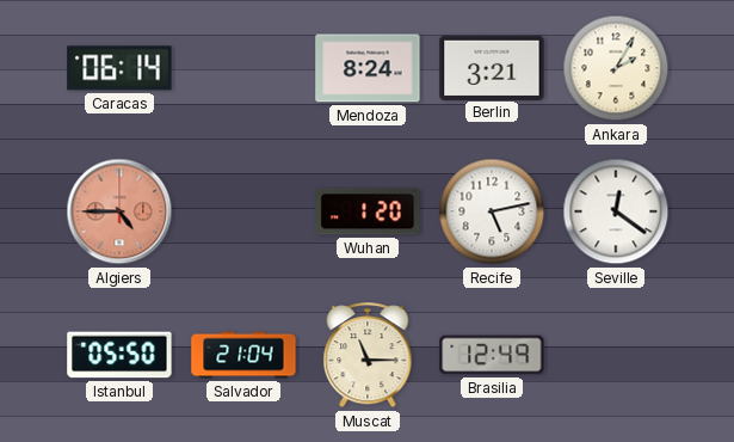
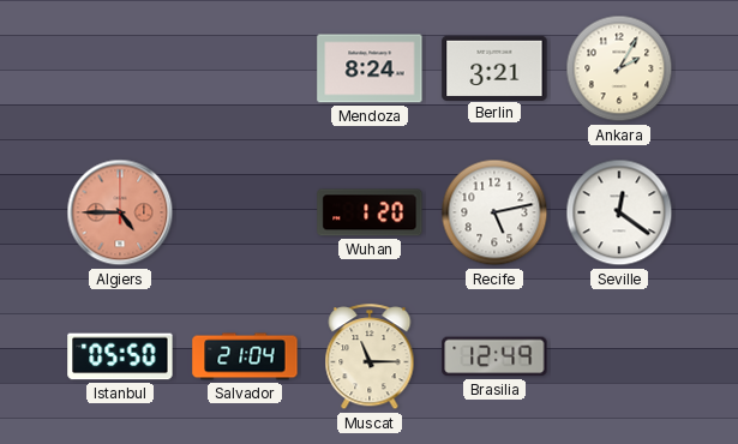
Caracas: 06:14 -> none
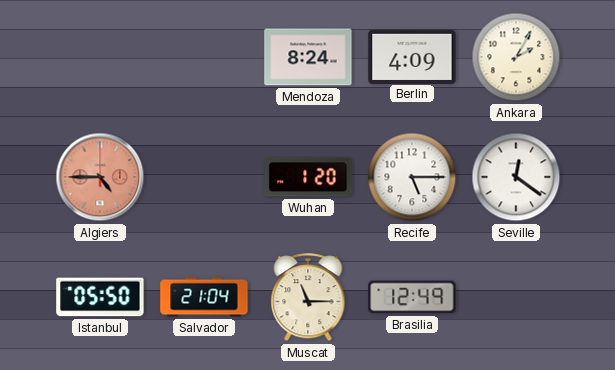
Berlin: 3:21 -> 4:09
Recife: 5:13 -> 5:15
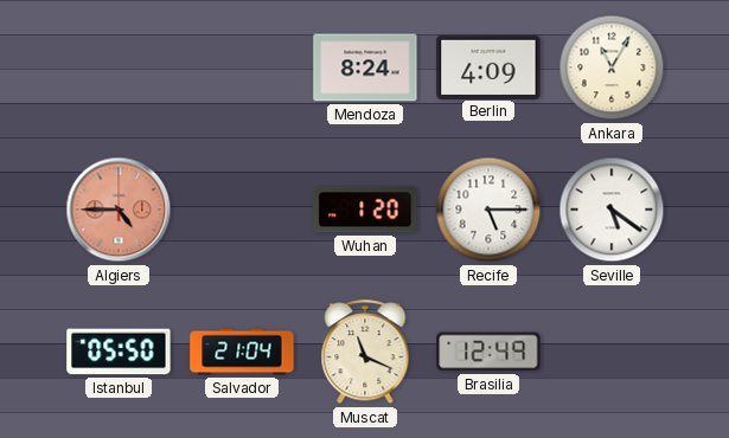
Ankara: 2:05 -> 11:05
Seville: 12:21 -> 5:21
Muscat: 11:15 -> 11:19
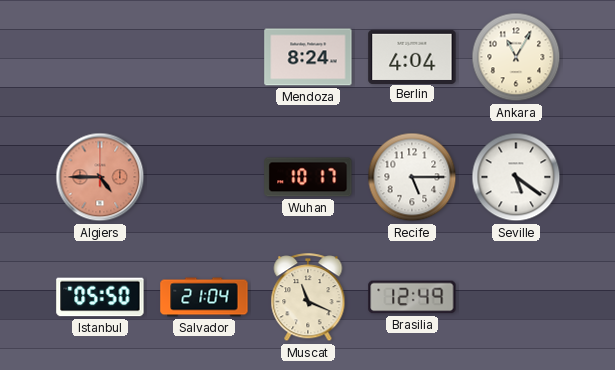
Berlin: 4:09 -> 4:04
Wuhan: 1:20 -> 10:17
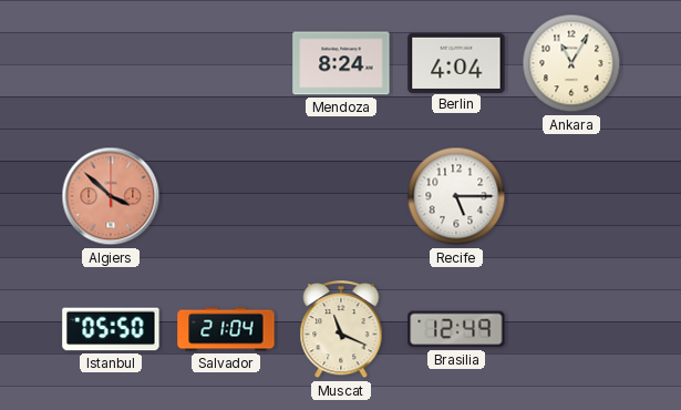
Algiers: 4:45 -> 3:52
Wuhan: 10:17 -> none
Seville: 5:21 -> none
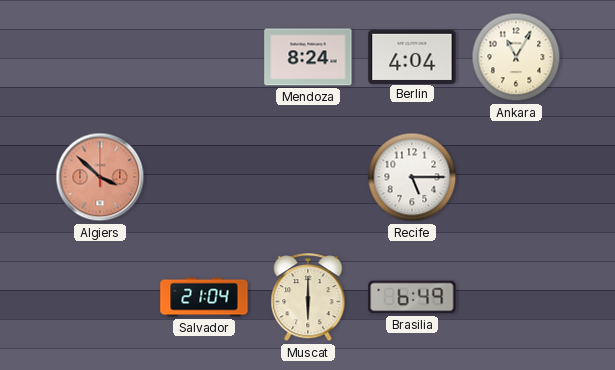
Istanbul: 05:50 -> none
Muscat: 11:19 -> 6:00
Brasilia: 12:49 -> 6:49
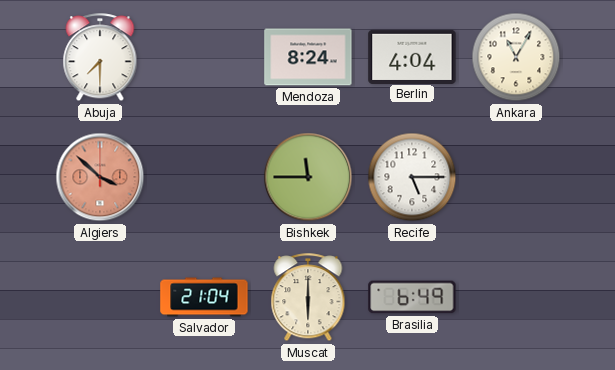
Abuja: none -> 7:30
Bishkek: none -> 11:45
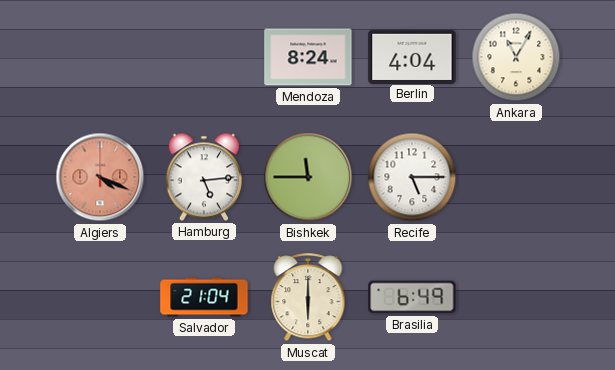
Abuja: 7:30 -> none
Algiers: 3:52 -> 4:19
Hamburg: none -> 5:14
